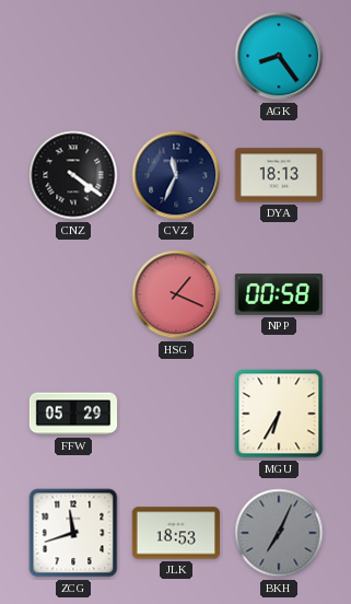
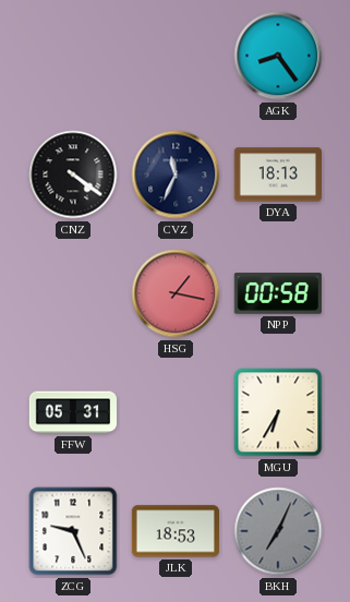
HSG: 1:19 -> 1:17
FFW: 05:29 -> 05:31
ZCG: 11:42 -> 9:26
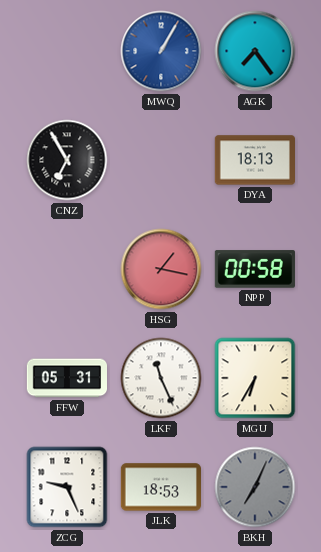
MWQ: none -> 1:05
AGK: 8:24 -> 7:24
CNZ: 4:21 -> 6:55
CVZ: 11:34 -> none
LKF: none -> 11:26
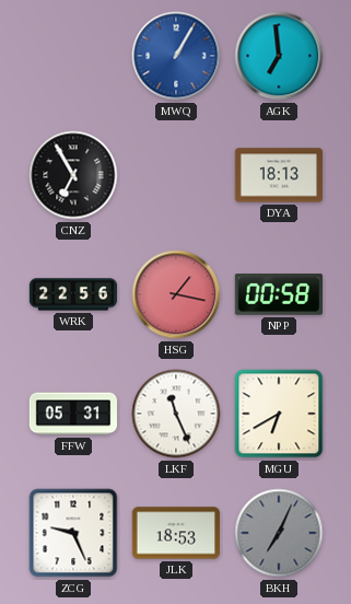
AGK: 7:24 -> 6:59
WRK: none -> 22:56
MGU: 6:35 -> 6:40
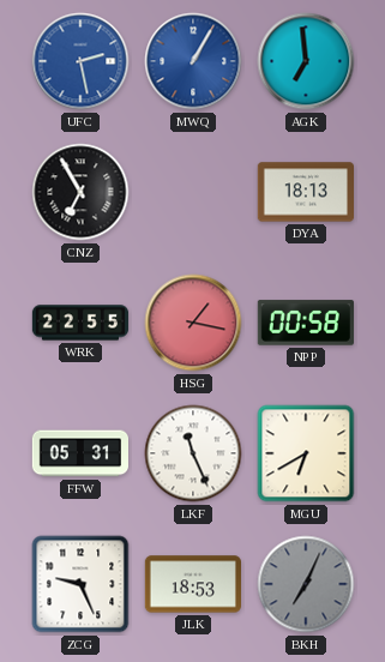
UFC: none -> 2:28
WRK: 22:56 -> 22:55
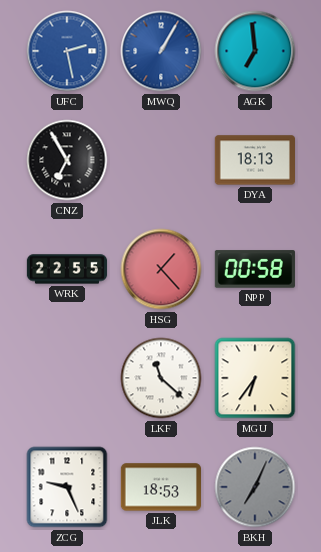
HSG: 1:17 -> 1:23
FFW: 05:31 -> none
LKF: 11:26 -> 11:22
MGU: 6:40 -> 6:36
